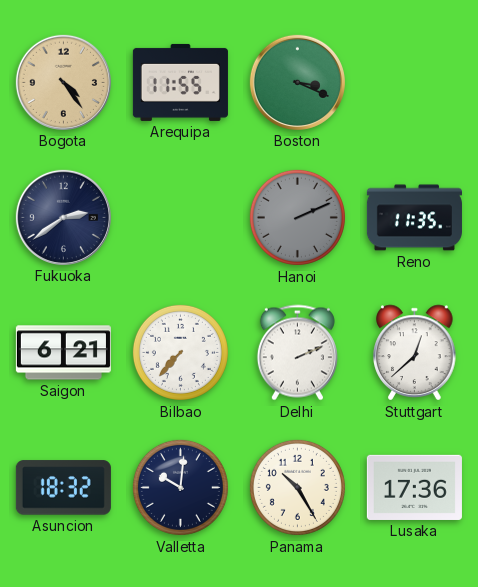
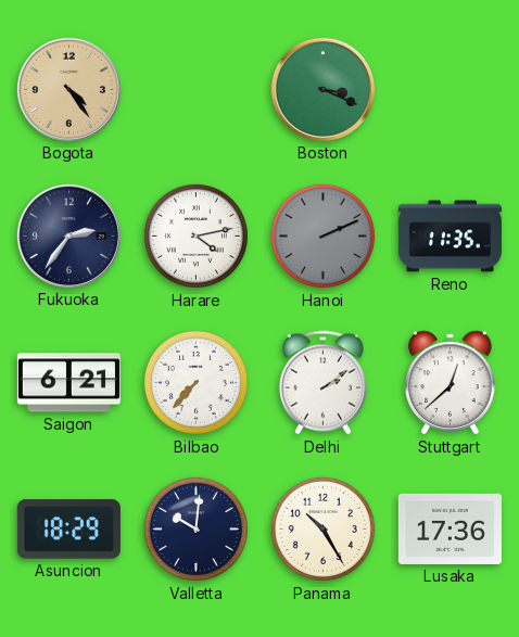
Arequipa: 11:55 -> none
Fukuoka: 2:39 -> 2:36
Harare: none -> 4:13
Delhi: 2:11 -> 2:09
Asuncion: 18:32 -> 18:29
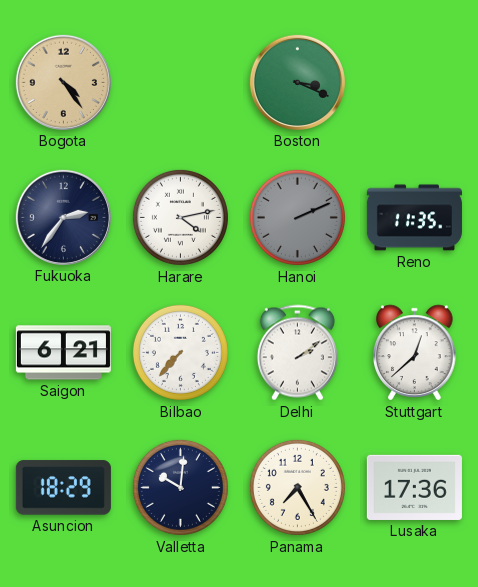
Panama: 10:25 -> 7:25
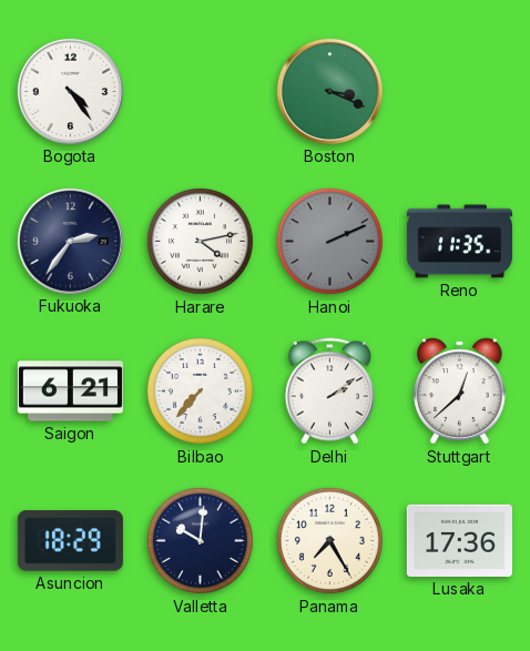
Bogota dial: champagne -> white
